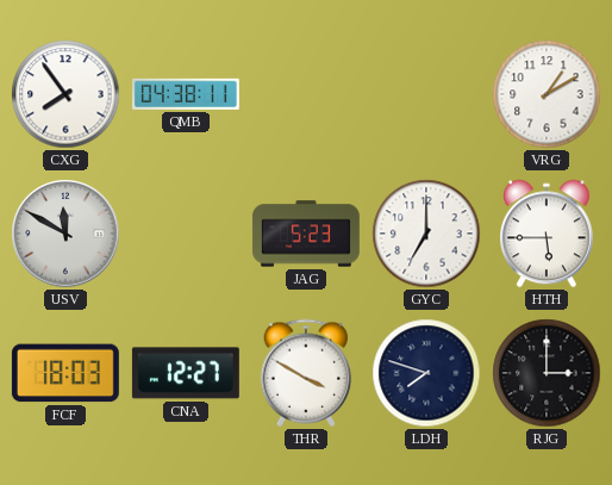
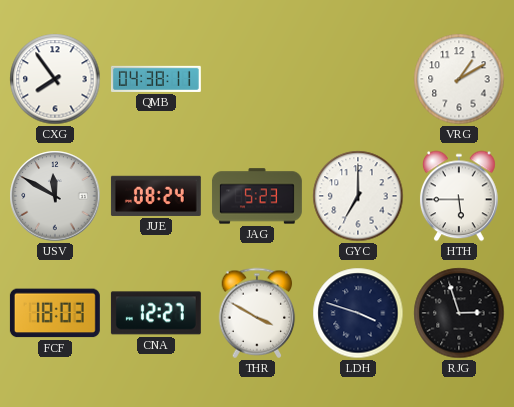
JUE: none -> 08:24
LDH: 7:48 -> 3:48
RJG: 3:00 -> 2:57
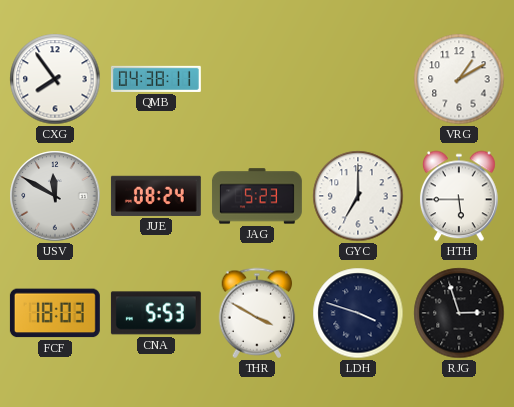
CNA: 12:27 -> 5:53
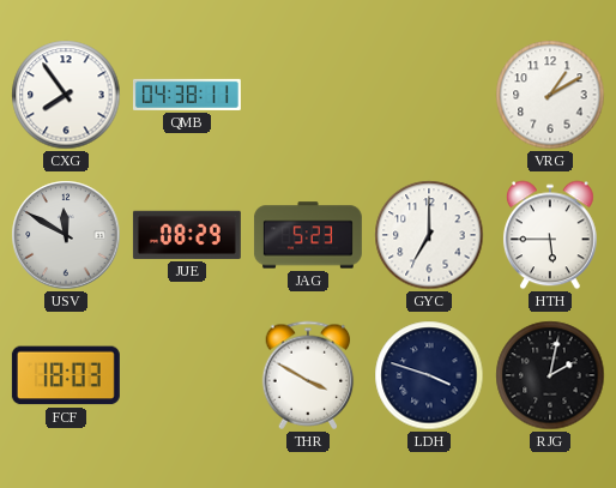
JUE: 08:24 -> 08:29
CNA: 5:53 -> none
RJG: 2:57 -> 2:02
